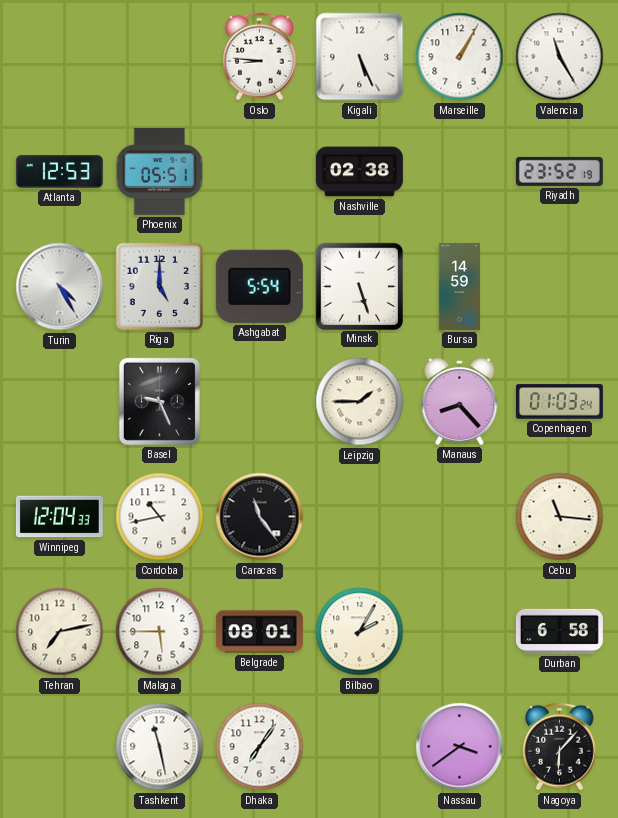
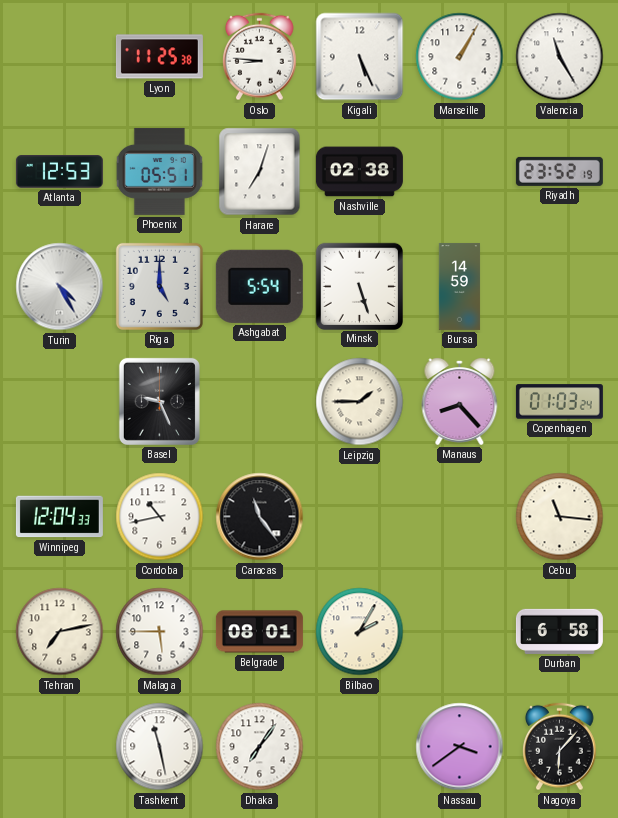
Lyon: none -> 11:25
Harare: none -> 7:03
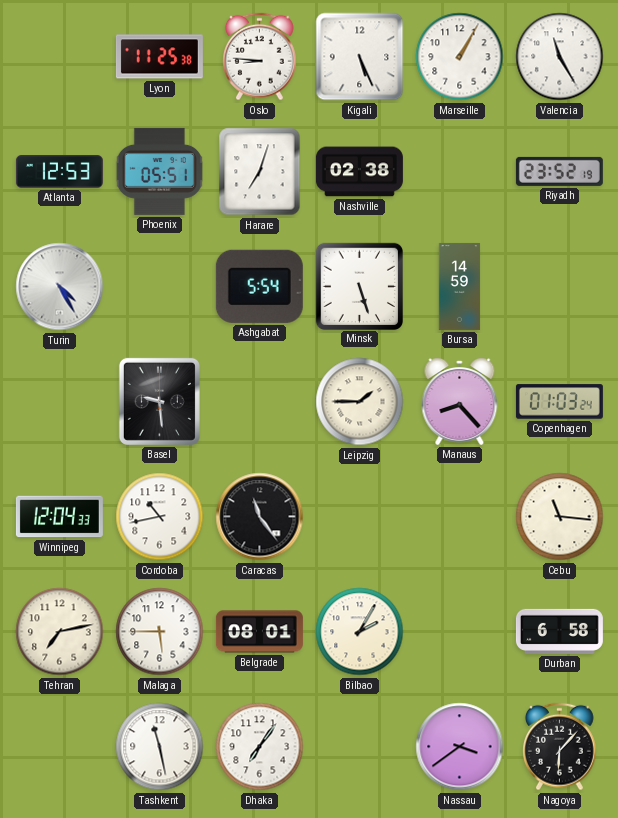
Riga: 5:00 -> none
Basel: 9:26 -> 9:29
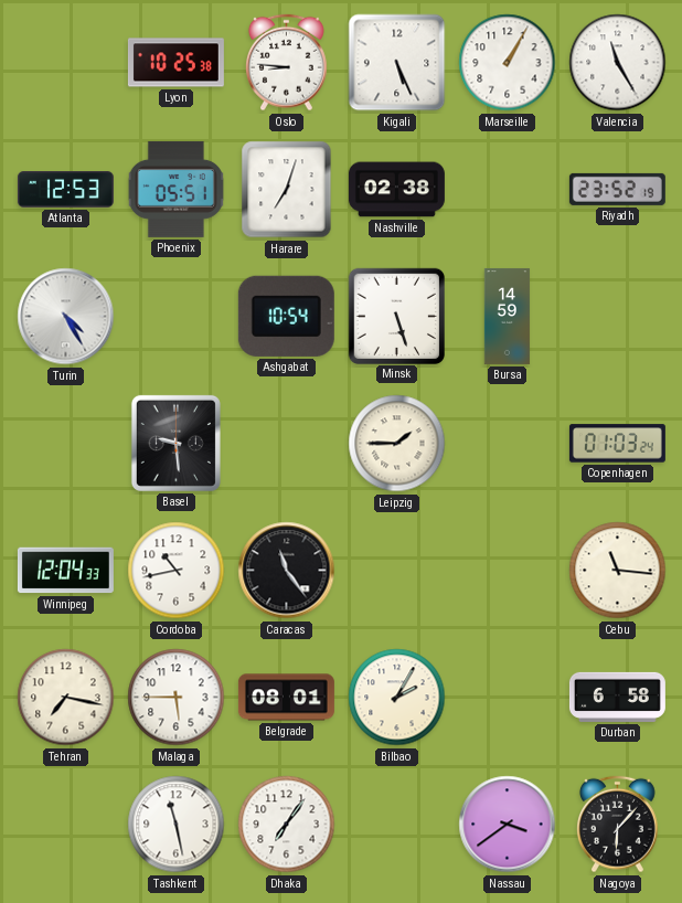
Lyon: 11:25 -> 10:25
Ashgabat: 5:54 -> 10:54
Manaus: 8:23 -> none
Tehran: 7:13 -> 7:17
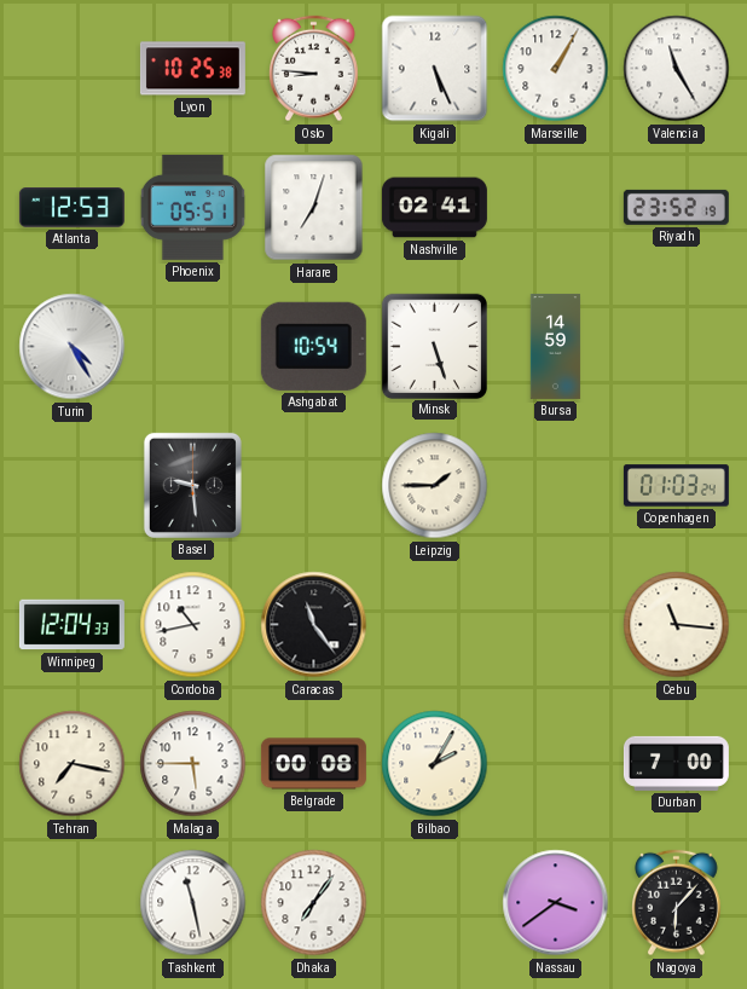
Nashville: 02:38 -> 02:41
Belgrade: 08:01 -> 00:08
Durban: 6:58 -> 7:00
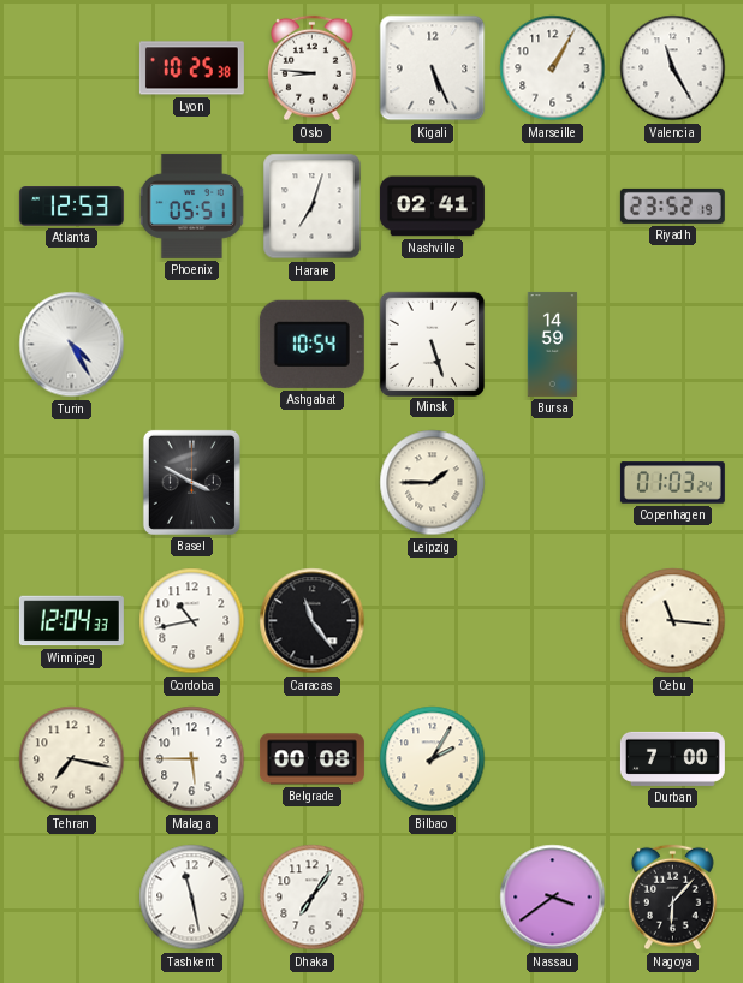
Basel: 9:29 -> 3:50
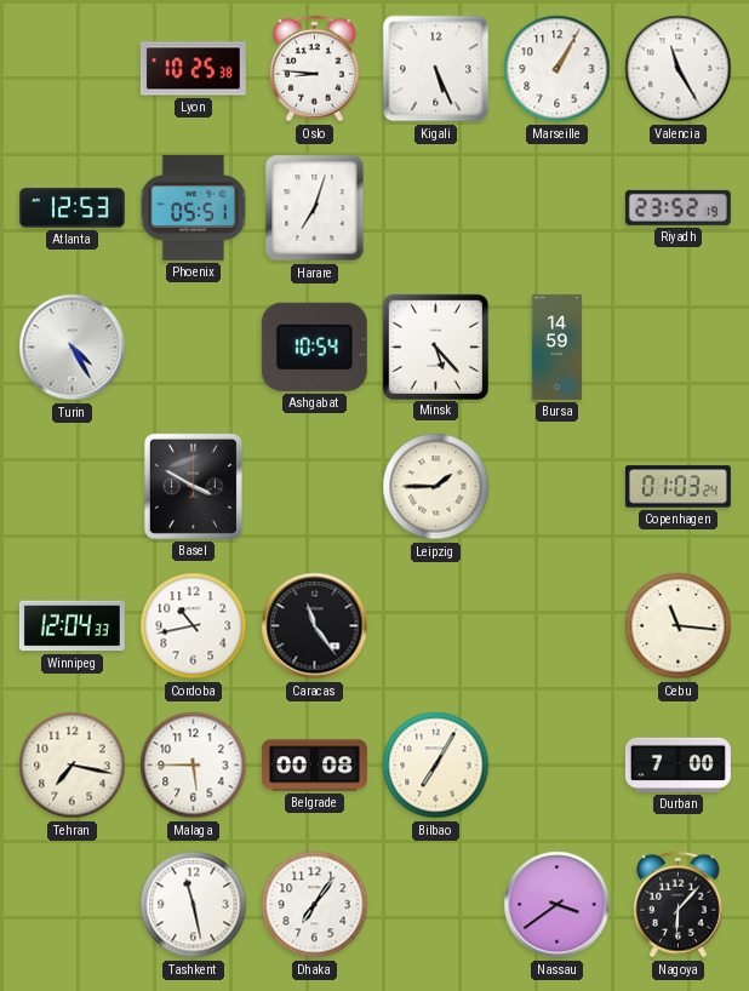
Nashville: 02:41 -> none
Minsk: 5:27 -> 5:23
Bilbao: 2:05 -> 7:05
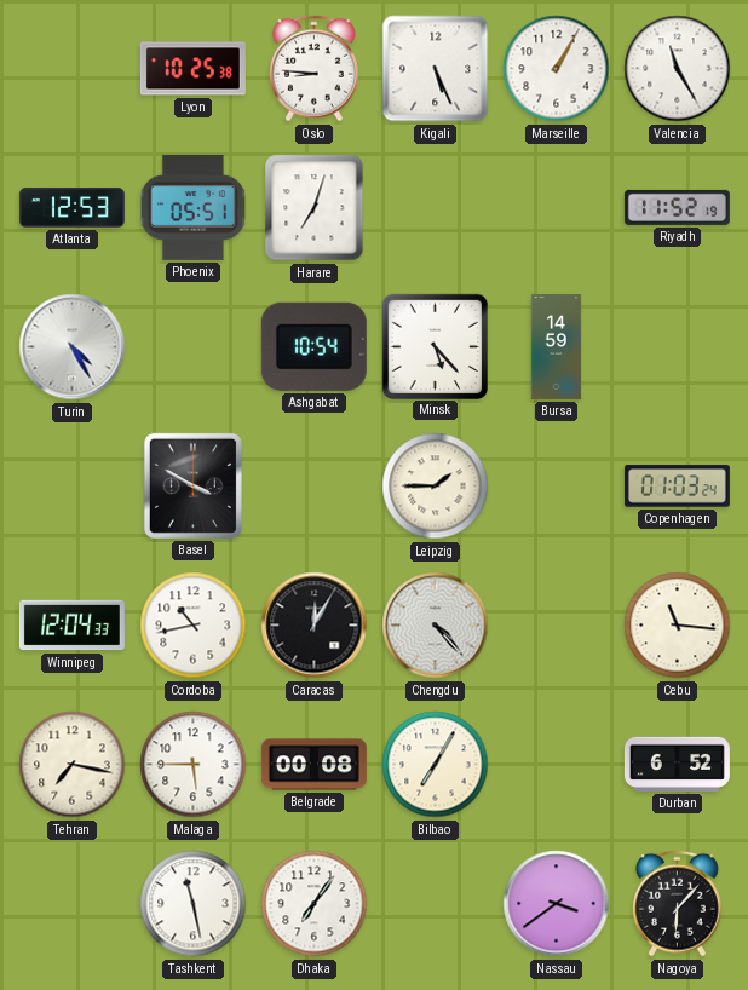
Riyadh: 23:52 -> 11:52
Caracas: 11:24 -> 12:05
Chengdu: none -> 4:23
Durban: 7:00 -> 6:52
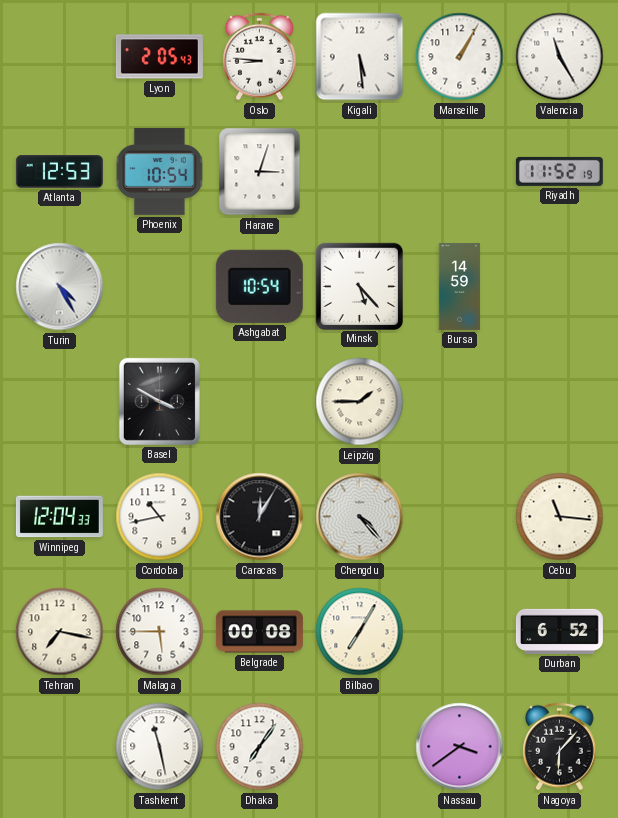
Lyon: 10:25 -> 2:05
Kigali: 5:26 -> 5:29
Phoenix: 05:51 -> 10:54
Harare: 7:03 -> 3:03
Copenhagen: 01:03 -> none
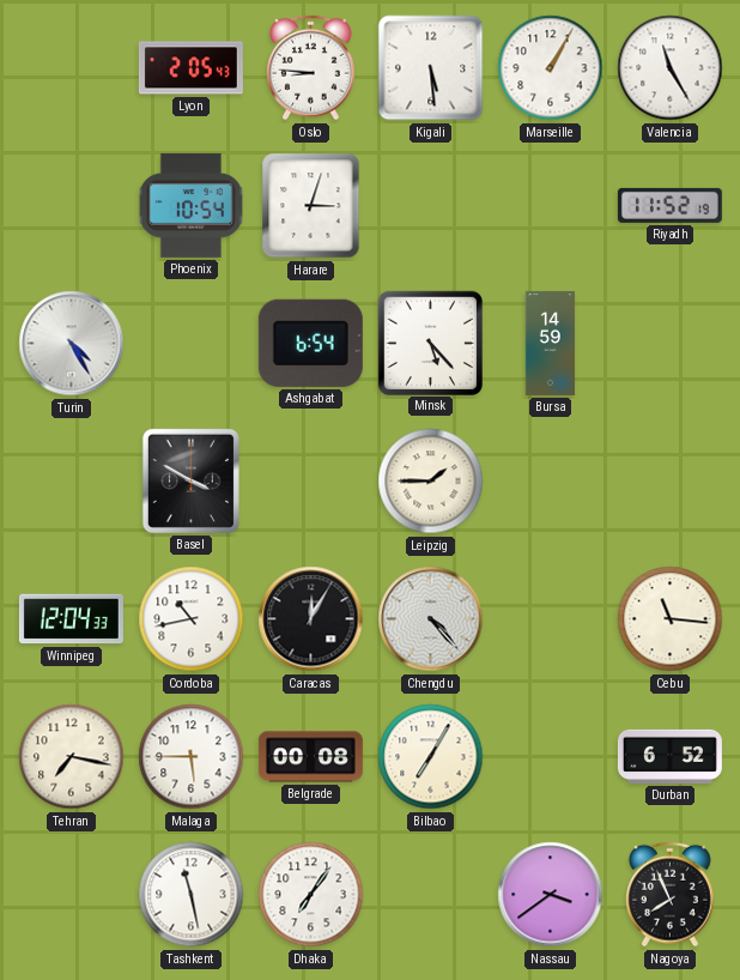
Atlanta: 12:53 -> none
Ashgabat: 10:54 -> 6:54
Nagoya: 6:07 -> 7:56
